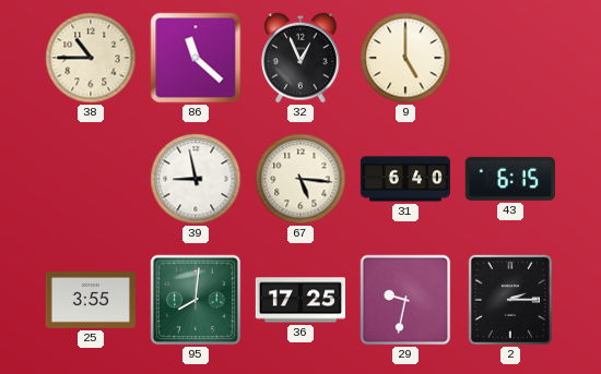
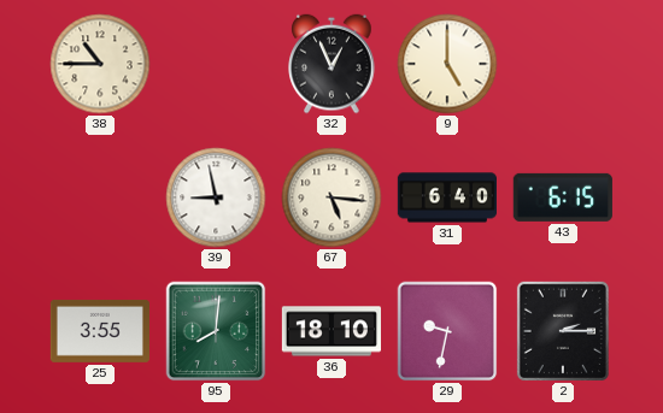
86: 11:22 -> none
36: 17:25 -> 18:10
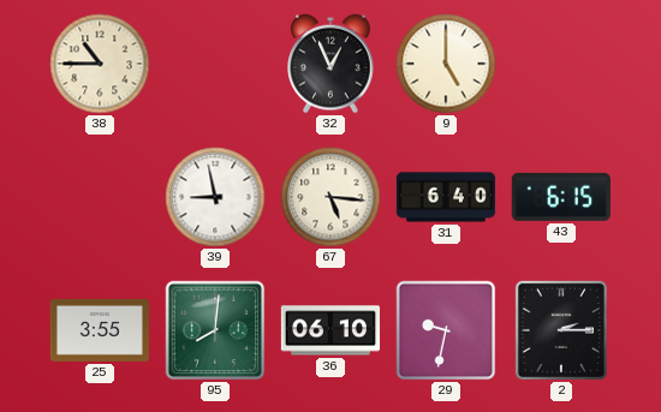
36: 18:10 -> 06:10
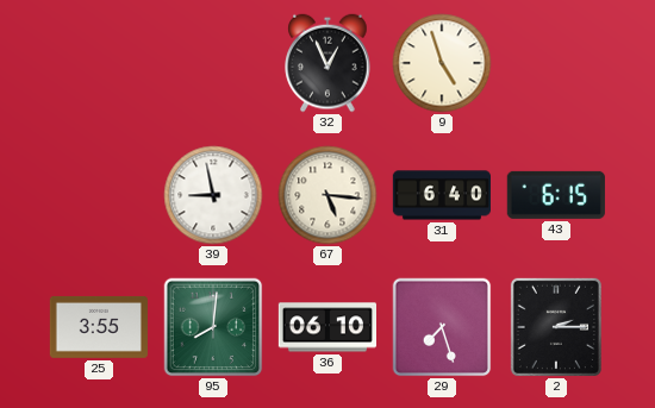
38: 10:45 -> none
9: 5:00 -> 4:57
29: 9:32 -> 7:27
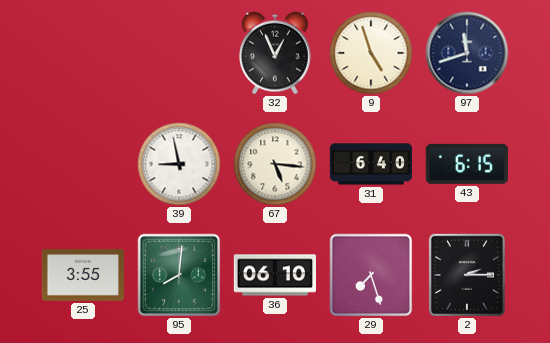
97: none -> 11:42
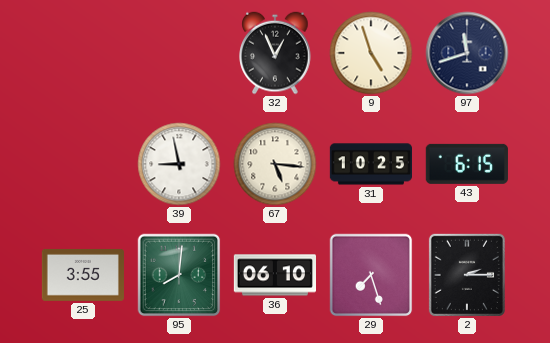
31: 6:40 -> 10:25
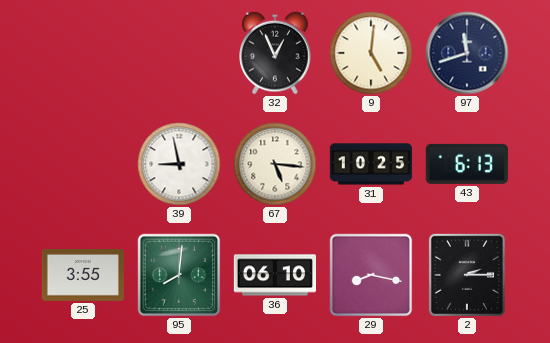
9: 4:57 -> 5:01
43: 6:15 -> 6:13
29: 7:27 -> 8:17
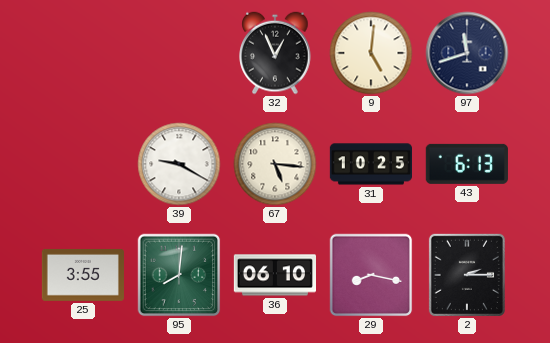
39: 8:58 -> 9:20
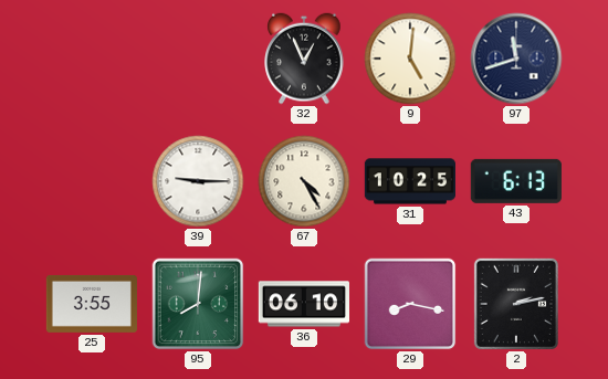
39: 9:20 -> 9:15
67: 5:16 -> 4:25
2: 2:15 -> 2:13
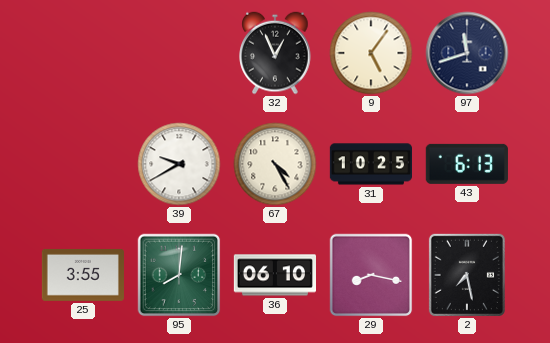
9: 5:01 -> 5:06
39: 9:15 -> 9:40
2: 2:13 -> 7:28
